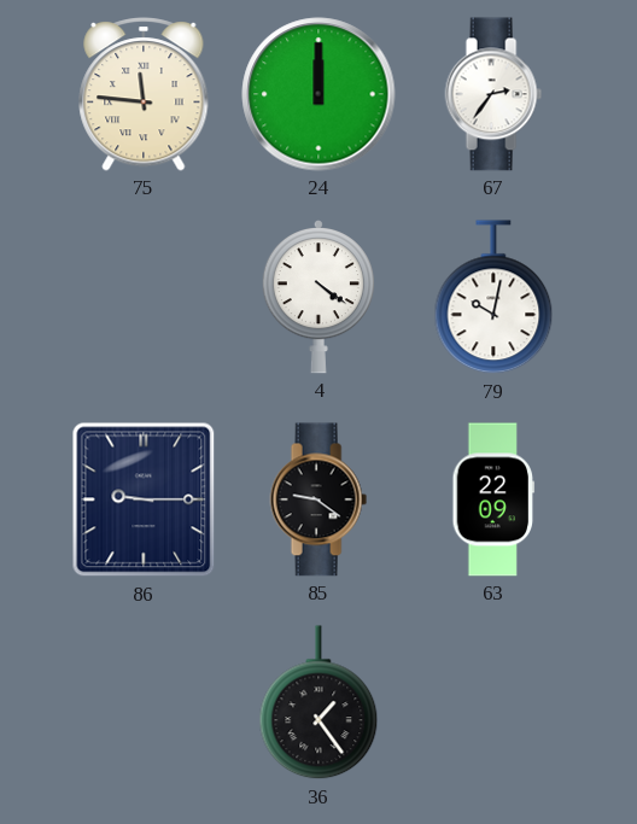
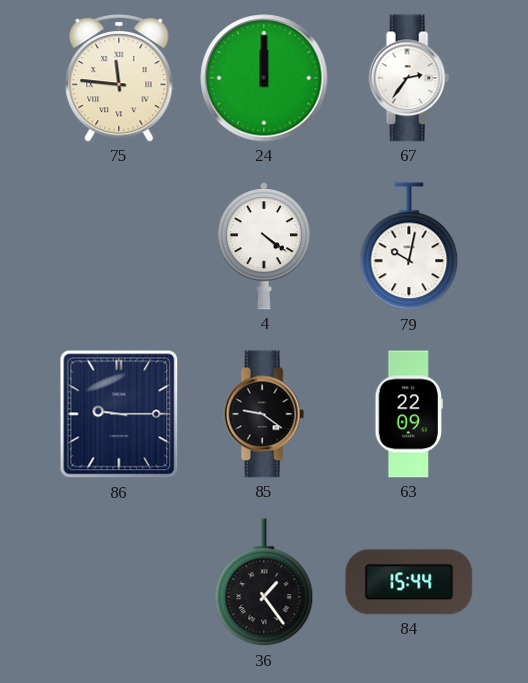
84: none -> 15:44
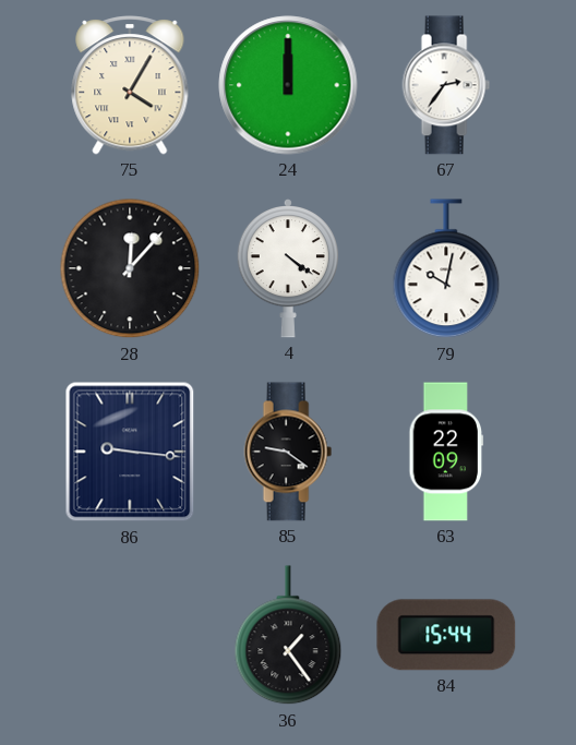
75: 11:46 -> 4:05
28: none -> 12:07
86: 9:15 -> 9:16
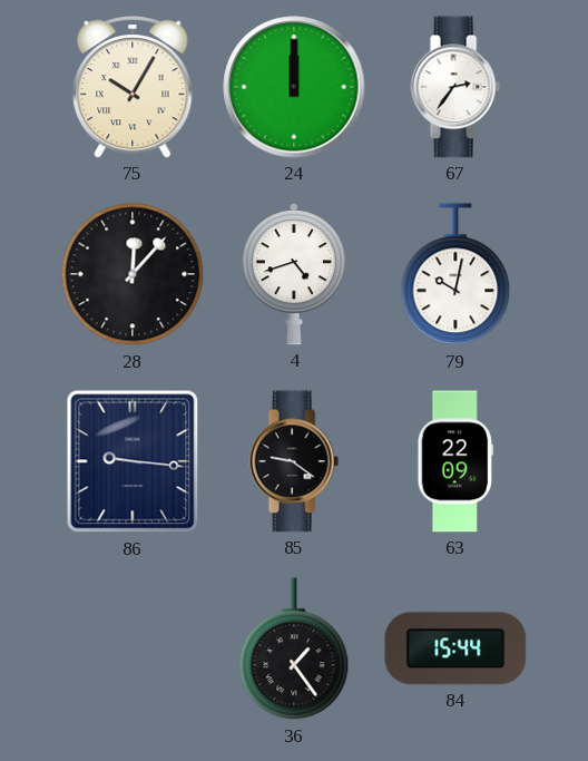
75: 4:05 -> 10:05
4: 4:21 -> 4:42
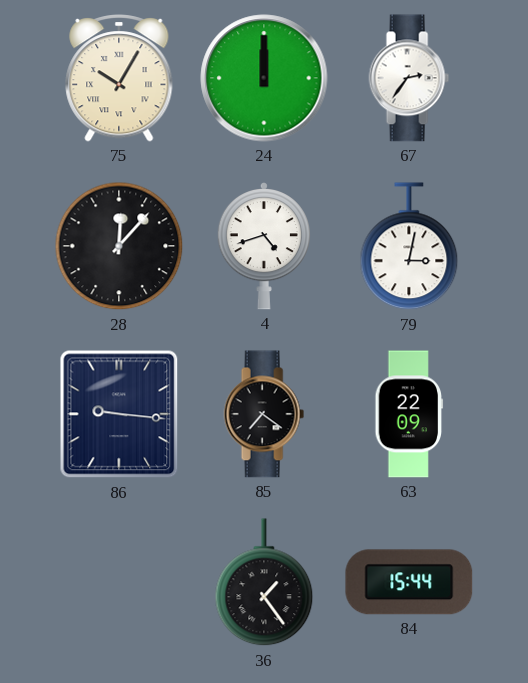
79: 10:02 -> 3:02
85: 9:21 -> 7:21
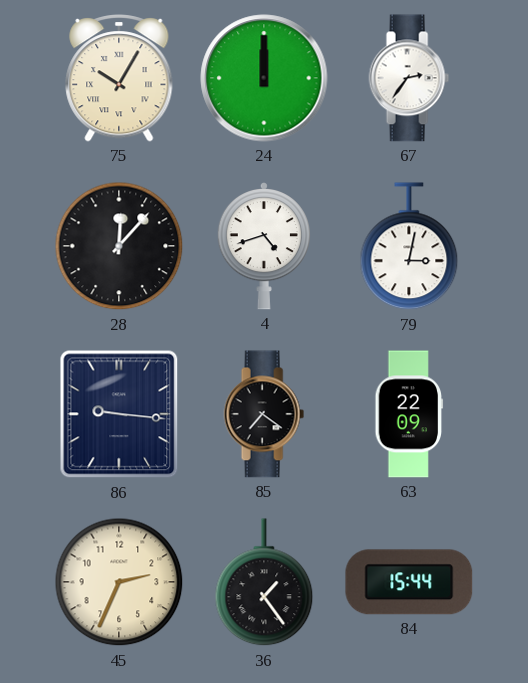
45: none -> 2:34
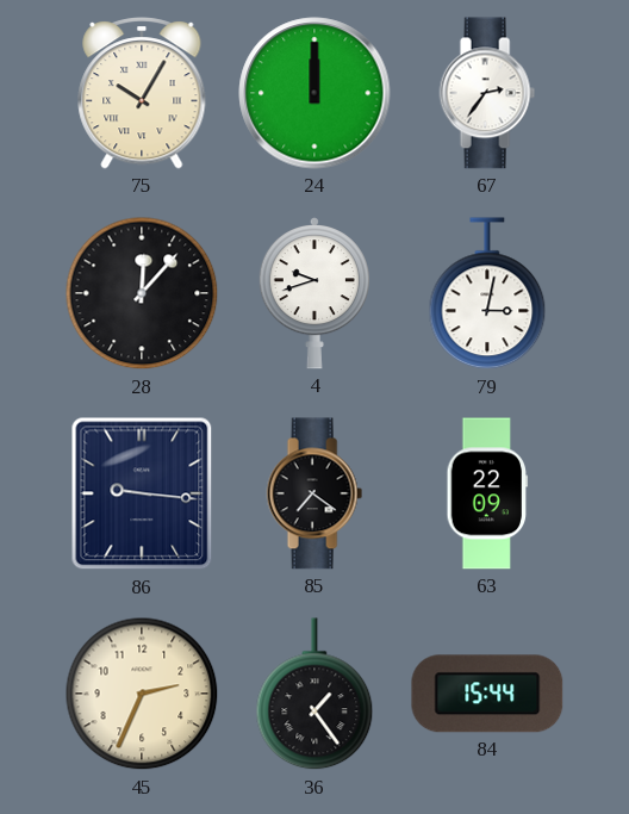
4: 4:42 -> 9:42
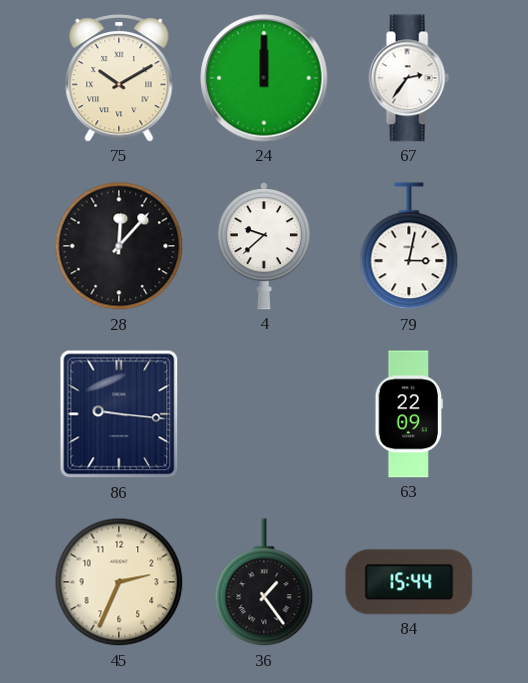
75: 10:05 -> 10:10
4: 9:42 -> 9:38
85: 7:21 -> none
